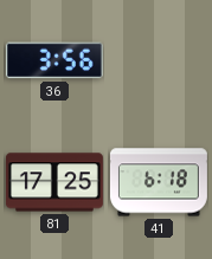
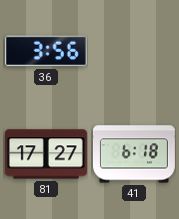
81: 17:25 -> 17:27
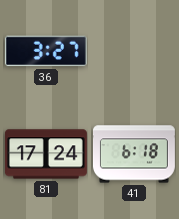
36: 3:56 -> 3:27
81: 17:27 -> 17:24
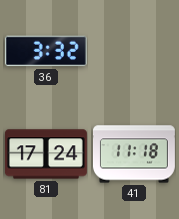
36: 3:27 -> 3:32
41: 6:18 -> 11:18
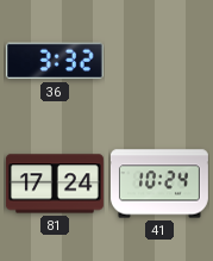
41: 11:18 -> 10:24
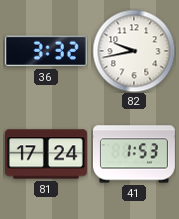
82: none -> 9:43
41: 10:24 -> 1:53
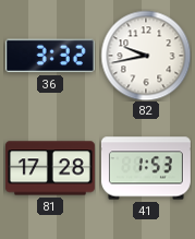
81: 17:24 -> 17:28
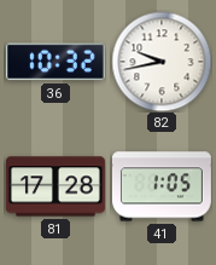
36: 3:32 -> 10:32
41: 1:53 -> 1:05
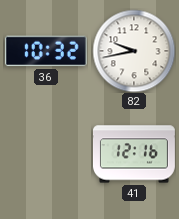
81: 17:28 -> none
41: 1:05 -> 12:16
